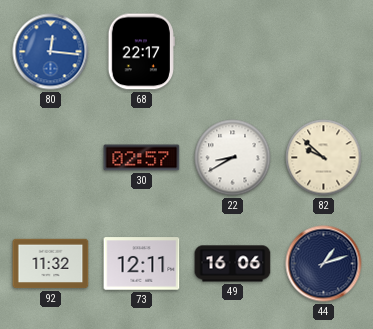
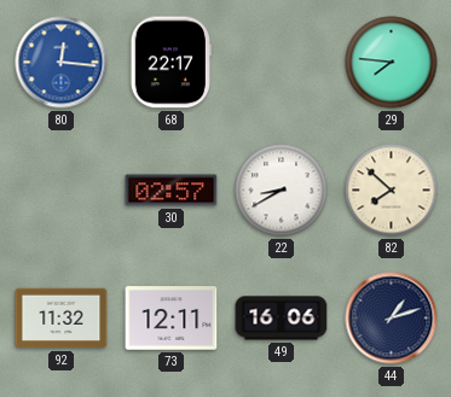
29: none -> 7:46
82: 9:52 -> 7:52
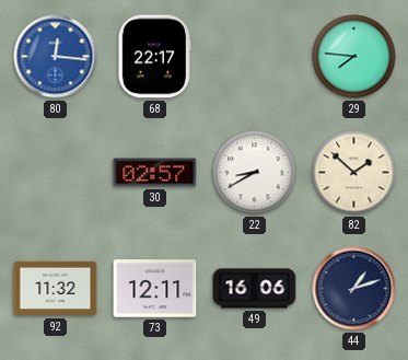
82: 7:52 -> 1:52
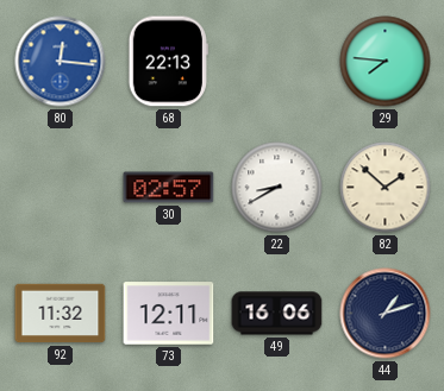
68: 22:17 -> 22:13
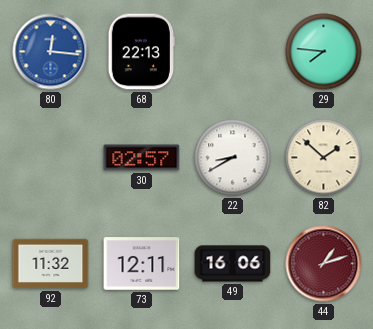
44 dial: navy -> burgundy
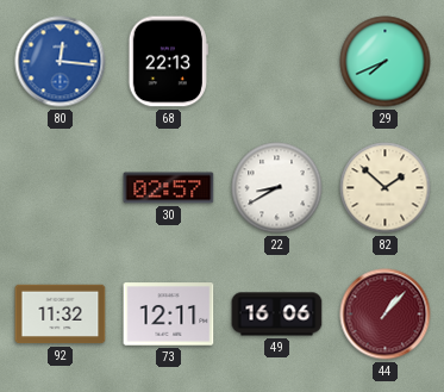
29: 7:46 -> 7:41
44: 1:12 -> 1:07
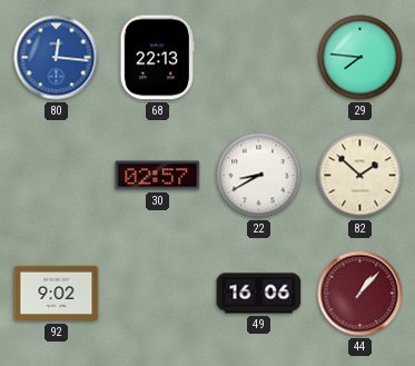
29: 7:41 -> 7:46
92: 11:32 -> 9:02
73: 12:11 -> none
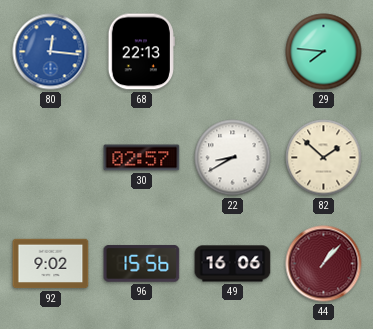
96: none -> 15:56
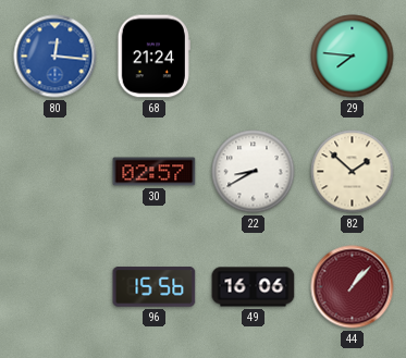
68: 22:13 -> 21:24
92: 9:02 -> none
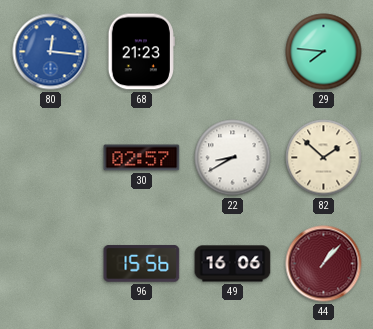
68: 21:24 -> 21:23
